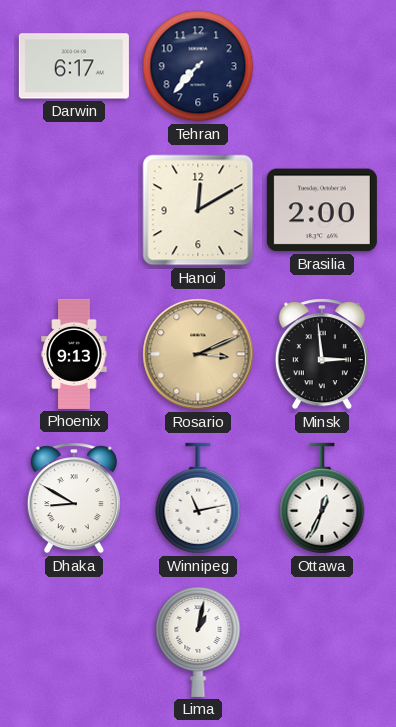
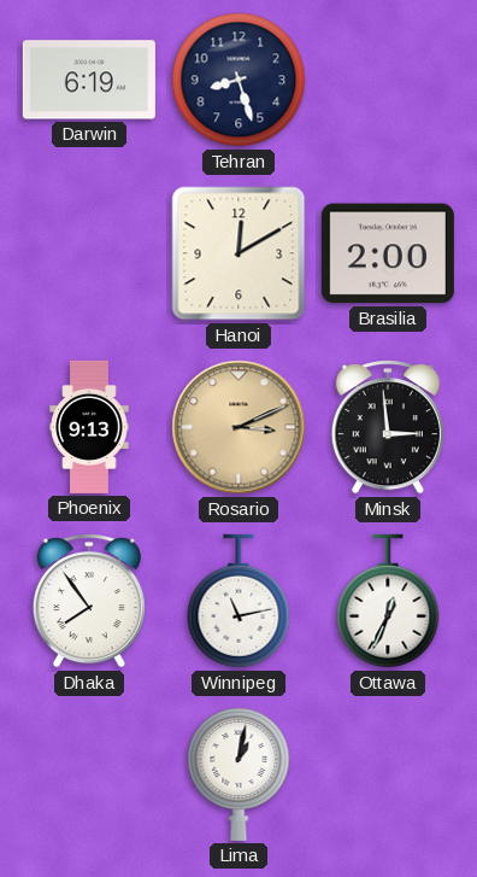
Darwin: 6:17 -> 6:19
Tehran: 7:37 -> 8:27
Dhaka: 8:50 -> 7:54
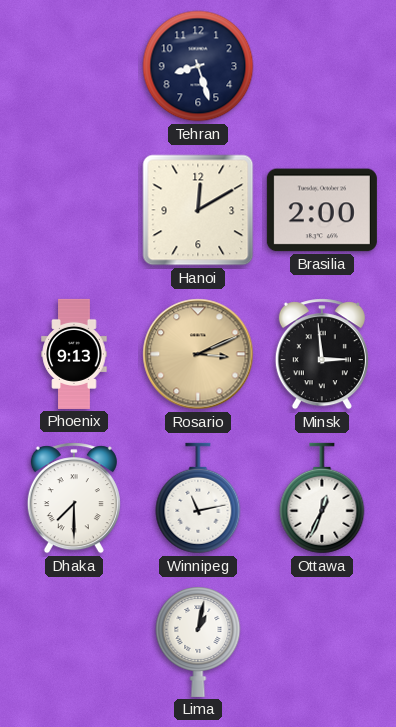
Darwin: 6:19 -> none
Dhaka: 7:54 -> 7:30
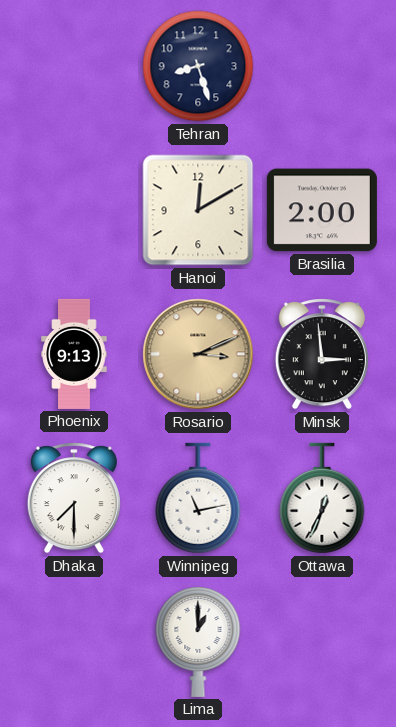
Lima: 1:02 -> 1:00
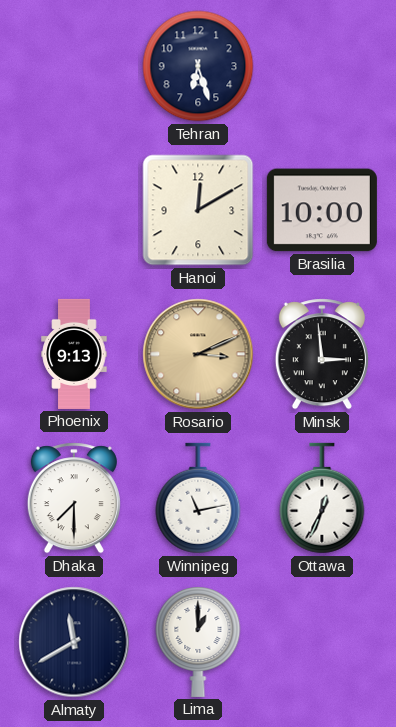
Tehran: 8:27 -> 6:27
Brasilia: 2:00 -> 10:00
Almaty: none -> 11:40
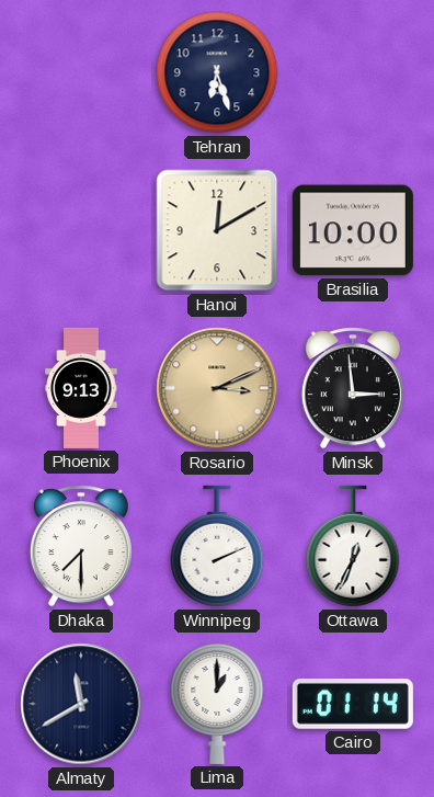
Winnipeg: 11:13 -> 2:11
Cairo: none -> 01:14
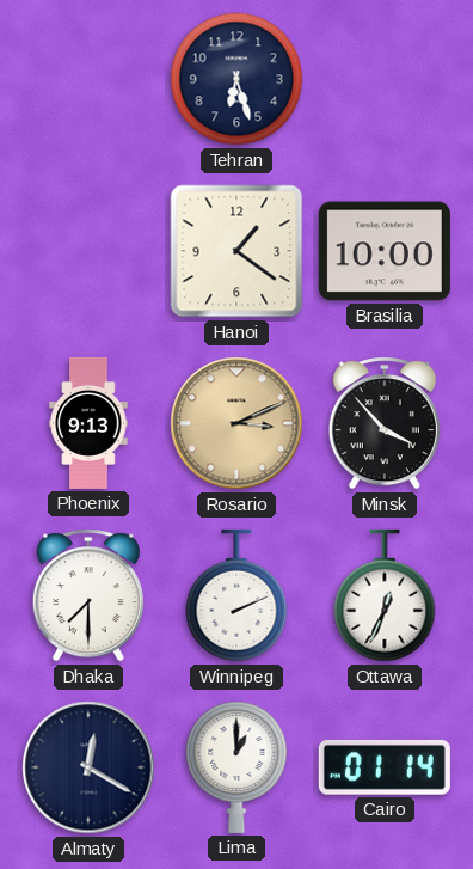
Hanoi: 12:10 -> 1:21
Minsk: 2:59 -> 3:53
Almaty: 11:40 -> 12:20
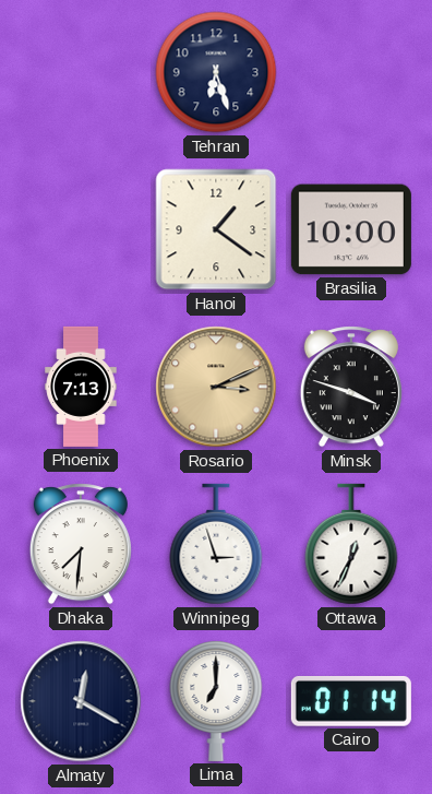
Phoenix: 9:13 -> 7:13
Minsk: 3:53 -> 3:48
Dhaka: 7:30 -> 7:31
Winnipeg: 2:11 -> 2:57
Lima: 1:00 -> 7:00
